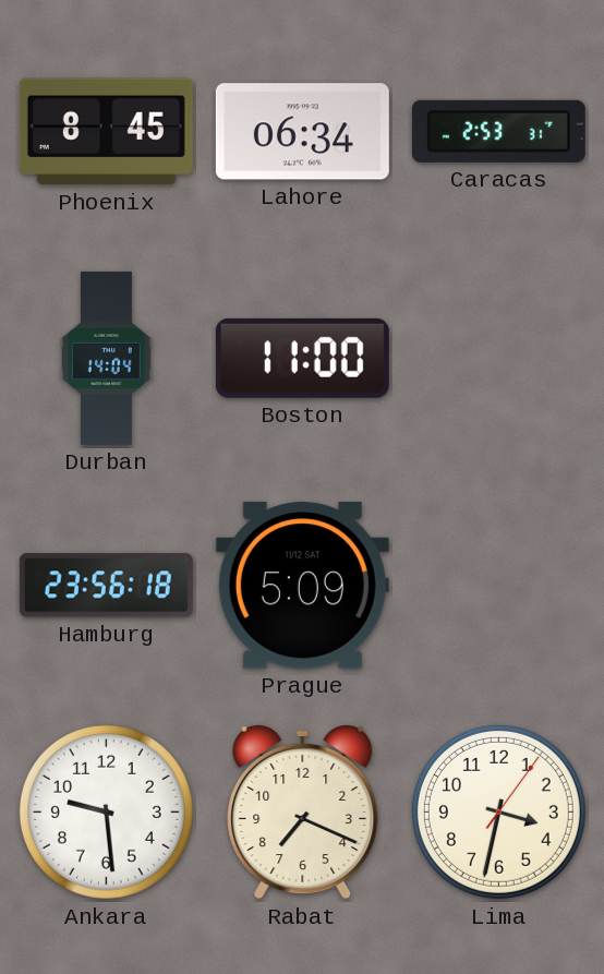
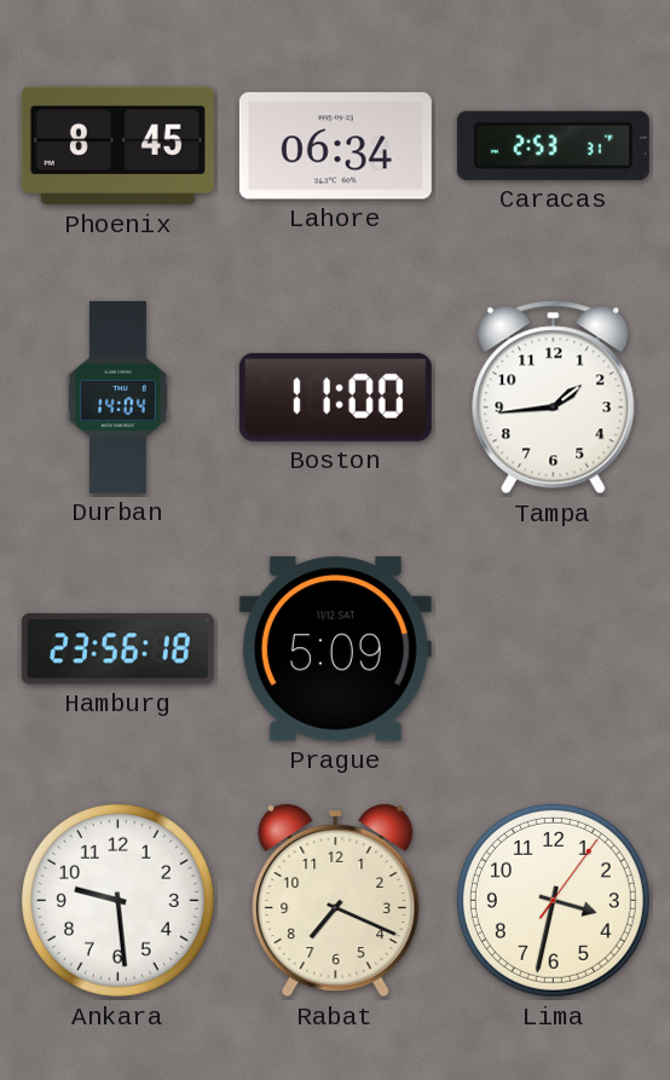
Tampa: none -> 1:44
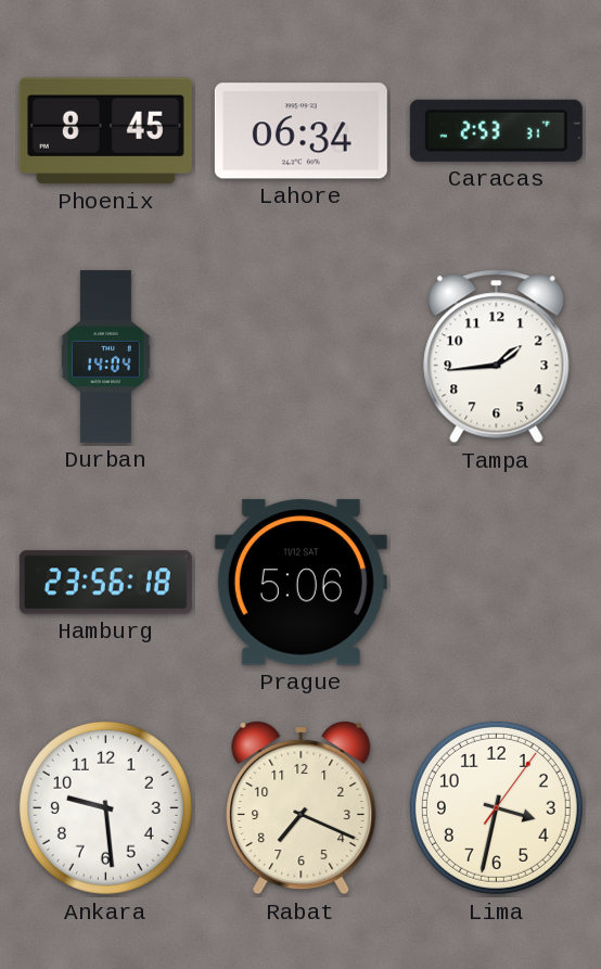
Boston: 11:00 -> none
Prague: 5:09 -> 5:06
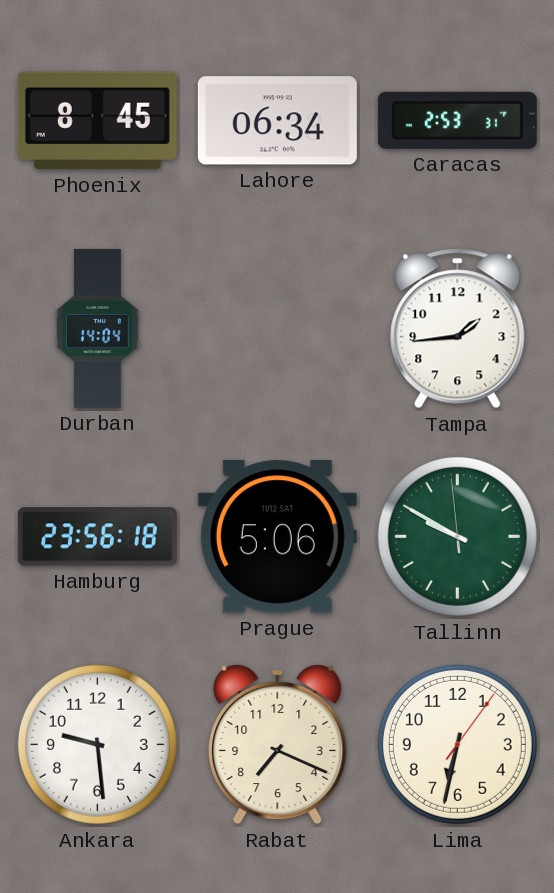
Tallinn: none -> 9:49
Lima: 3:32 -> 6:32
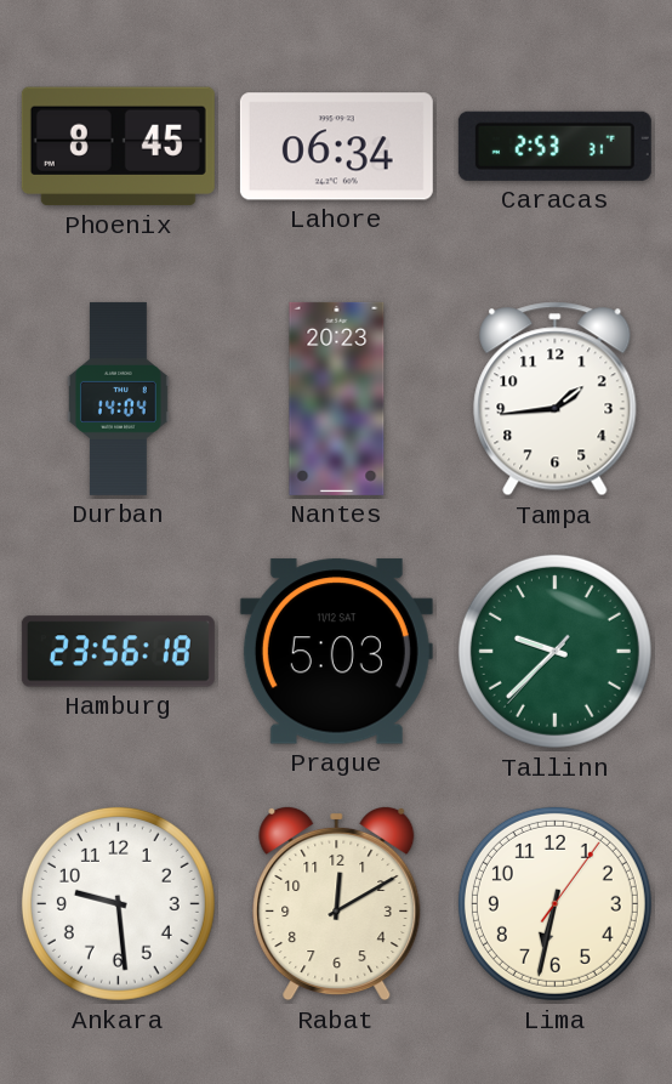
Nantes: none -> 20:23
Prague: 5:06 -> 5:03
Tallinn: 9:49 -> 9:37
Rabat: 7:19 -> 12:10
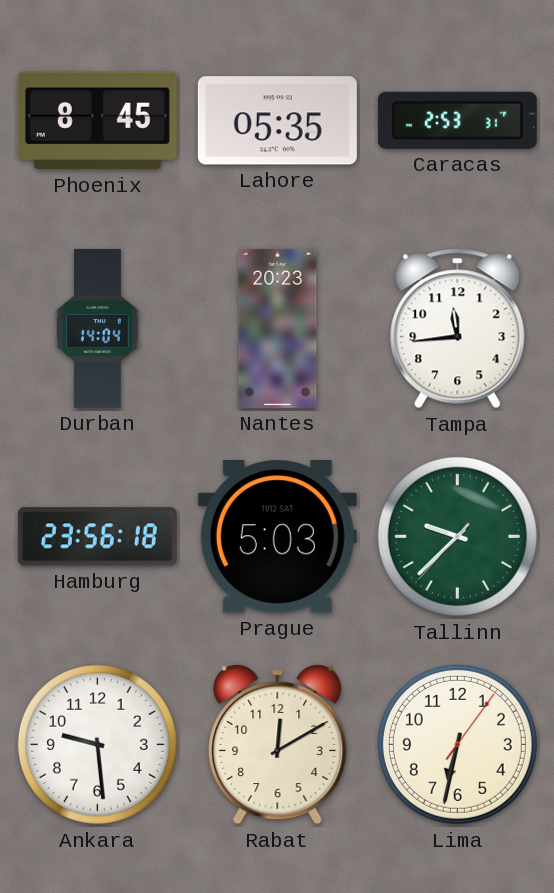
Lahore: 06:34 -> 05:35
Tampa: 1:44 -> 11:44
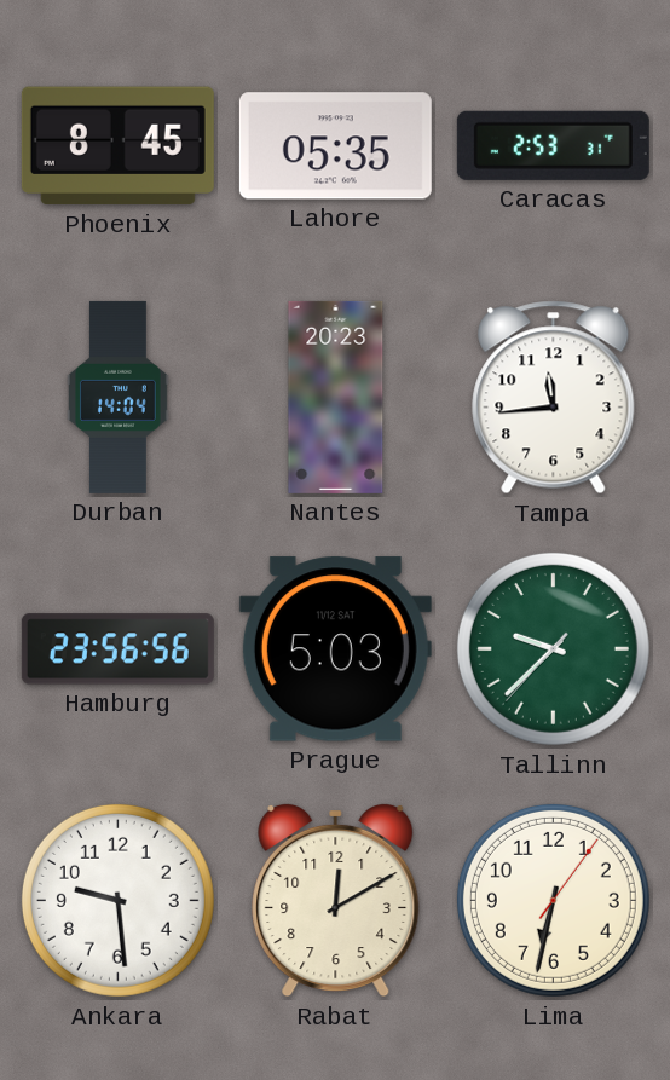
Hamburg: 23:56:18 -> 23:56:56
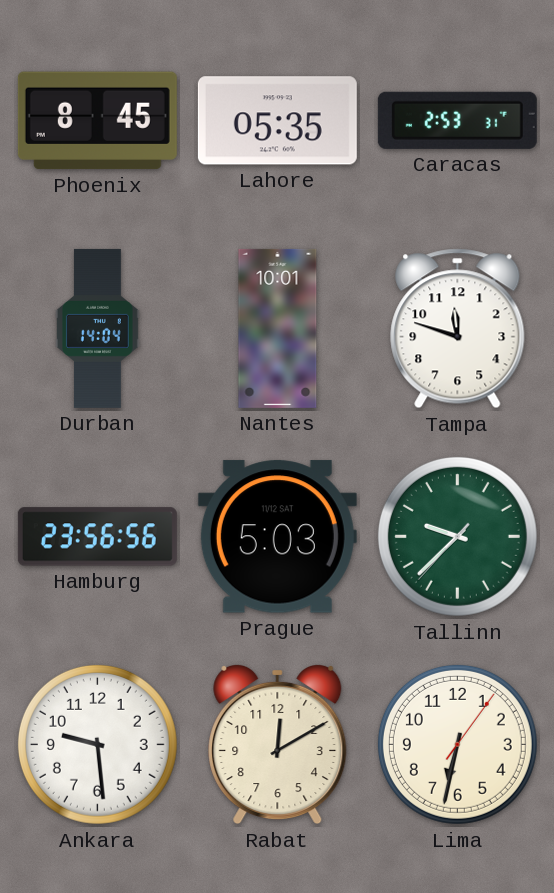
Nantes: 20:23 -> 10:01
Tampa: 11:44 -> 11:48
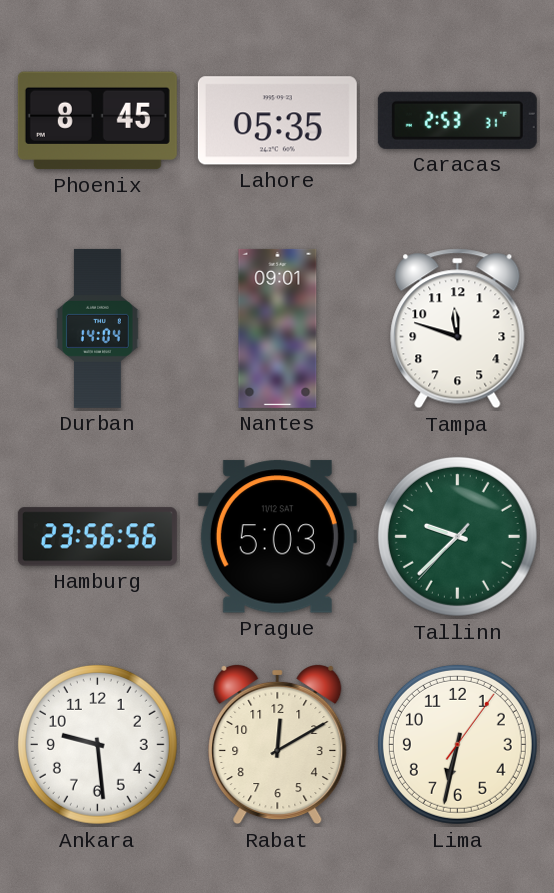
Nantes: 10:01 -> 09:01
